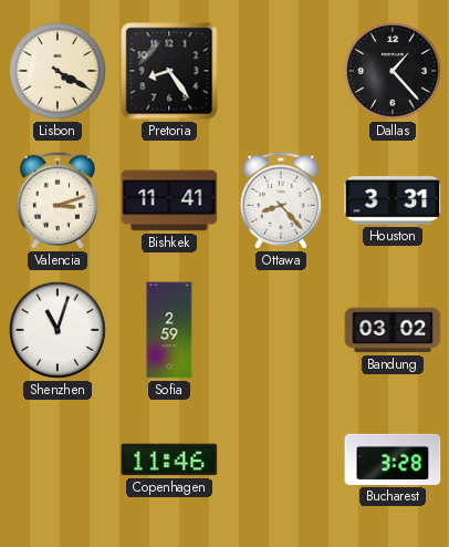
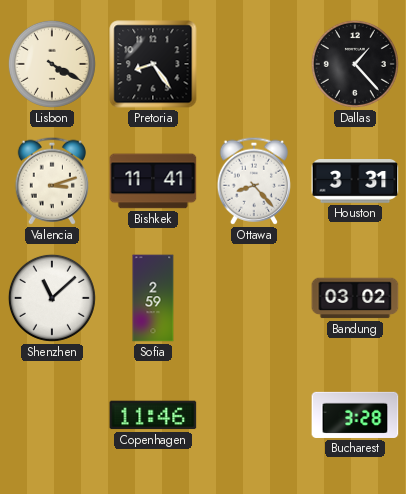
Shenzhen: 11:03 -> 11:08
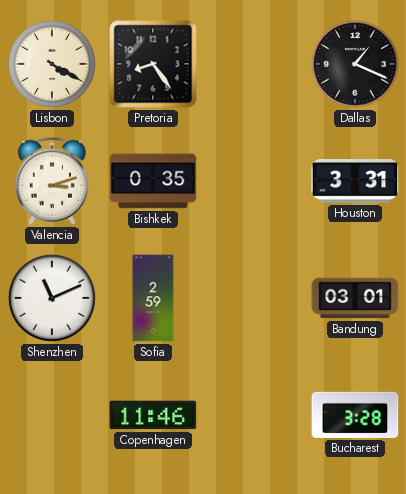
Dallas: 1:23 -> 1:19
Bishkek: 11:41 -> 0:35
Ottawa: 8:23 -> none
Shenzhen: 11:08 -> 11:11
Bandung: 03:02 -> 03:01
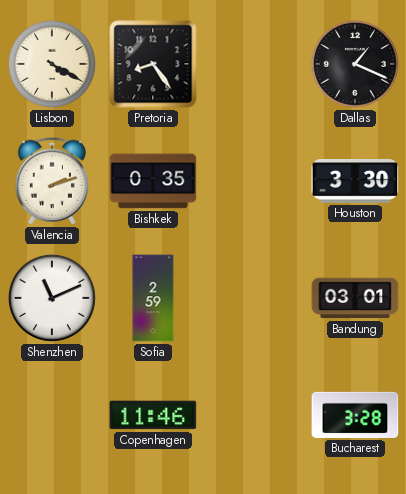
Valencia: 3:12 -> 2:12
Houston: 3:31 -> 3:30
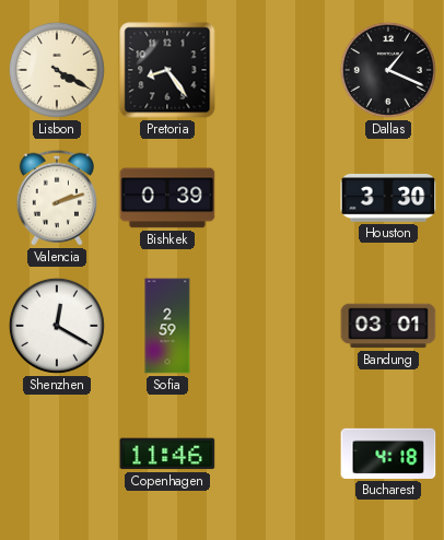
Bishkek: 0:35 -> 0:39
Shenzhen: 11:11 -> 12:20
Bucharest: 3:28 -> 4:18
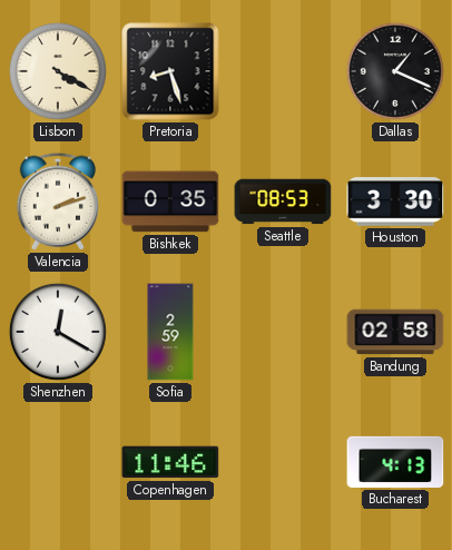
Pretoria: 8:24 -> 8:27
Bishkek: 0:39 -> 0:35
Seattle: none -> 08:53
Bandung: 03:01 -> 02:58
Bucharest: 4:18 -> 4:13
